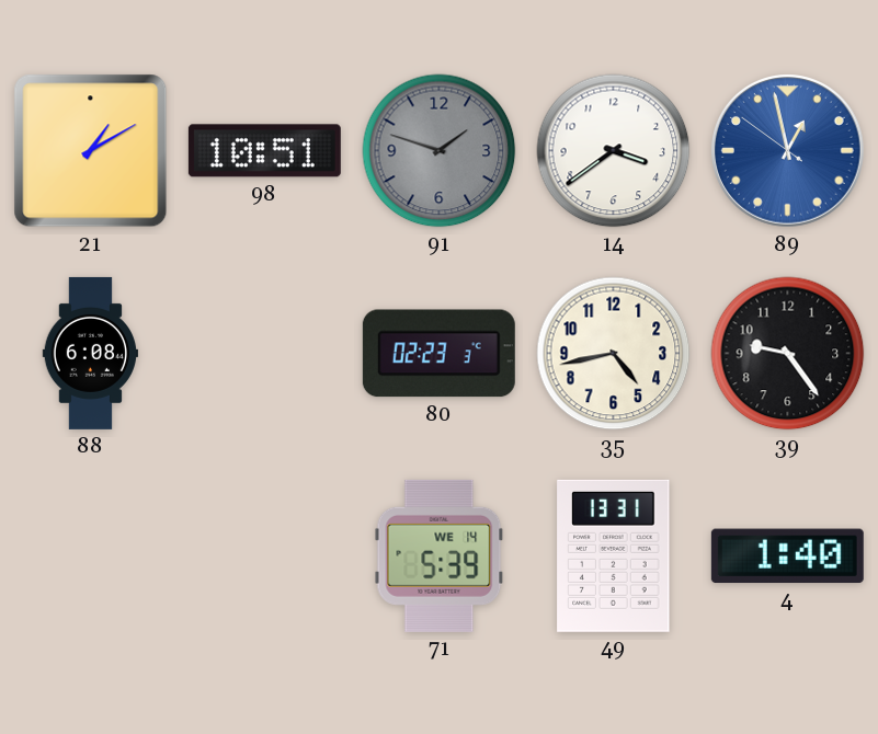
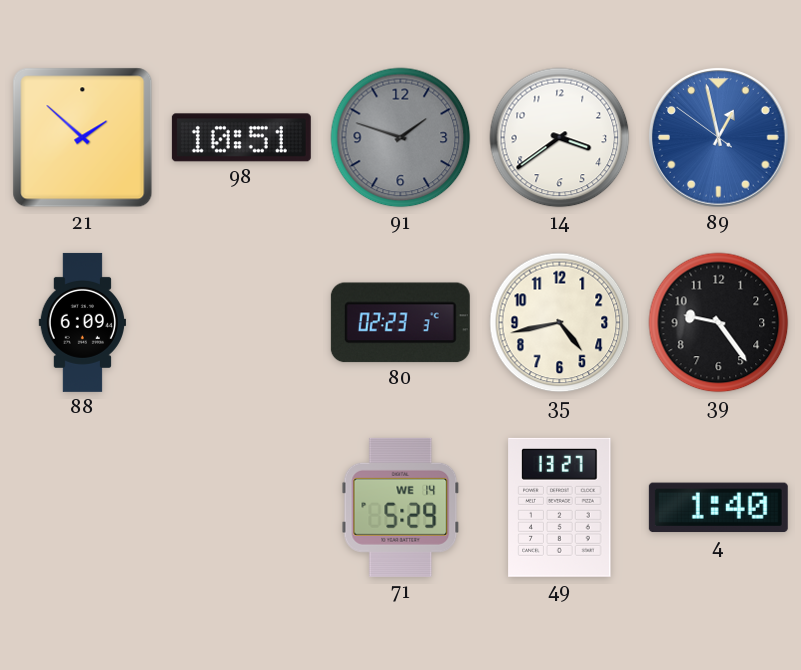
21: 1:10 -> 1:52
88: 6:08 -> 6:09
71: 5:39 -> 5:29
49: 13:31 -> 13:27
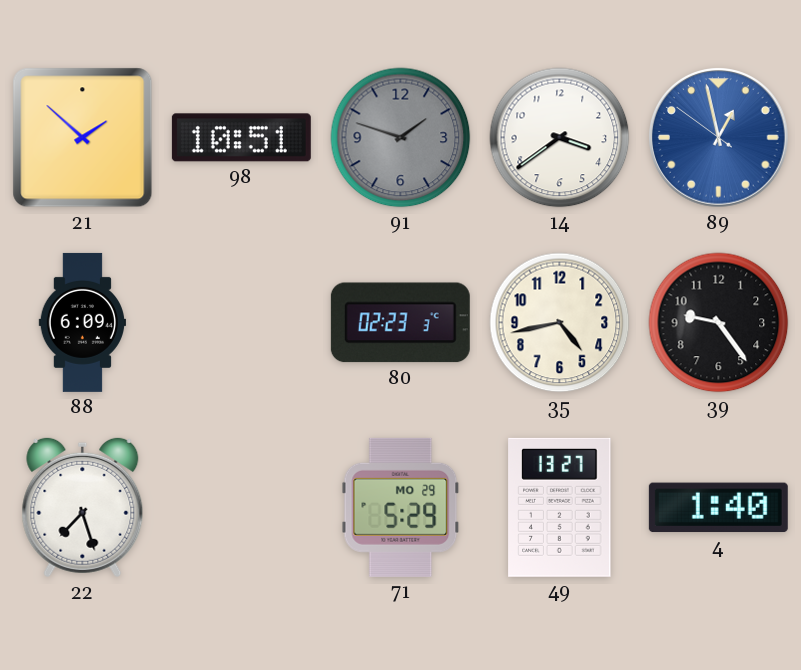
22: none -> 7:27
71 date: WE 14 -> MO 29
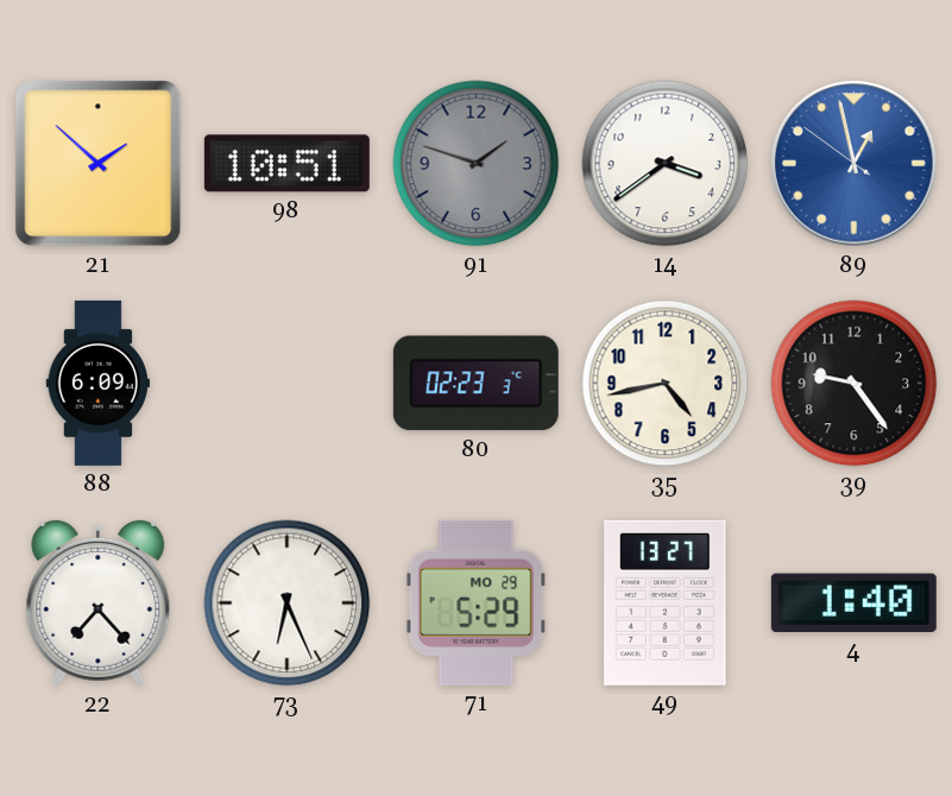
22: 7:27 -> 7:23
73: none -> 6:26
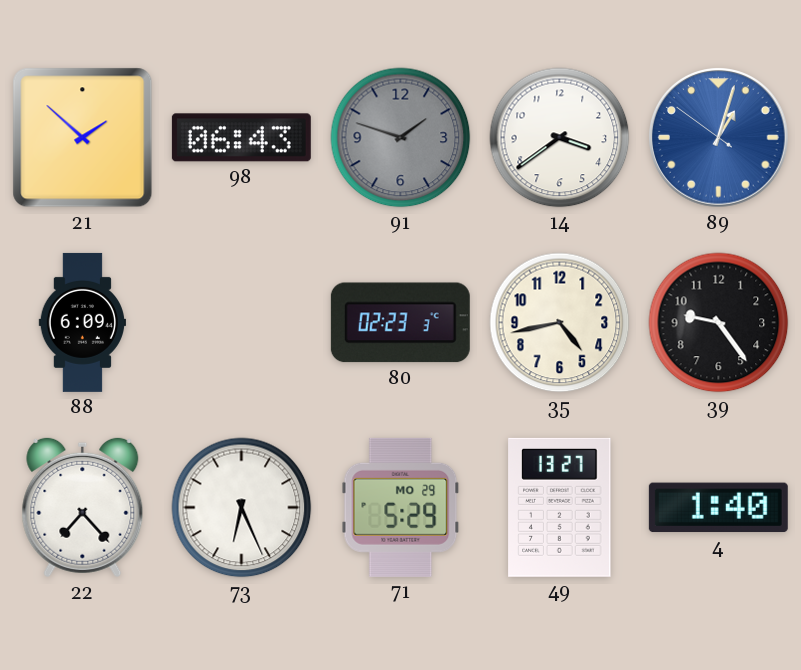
98: 10:51 -> 06:43
89: 12:57 -> 1:02
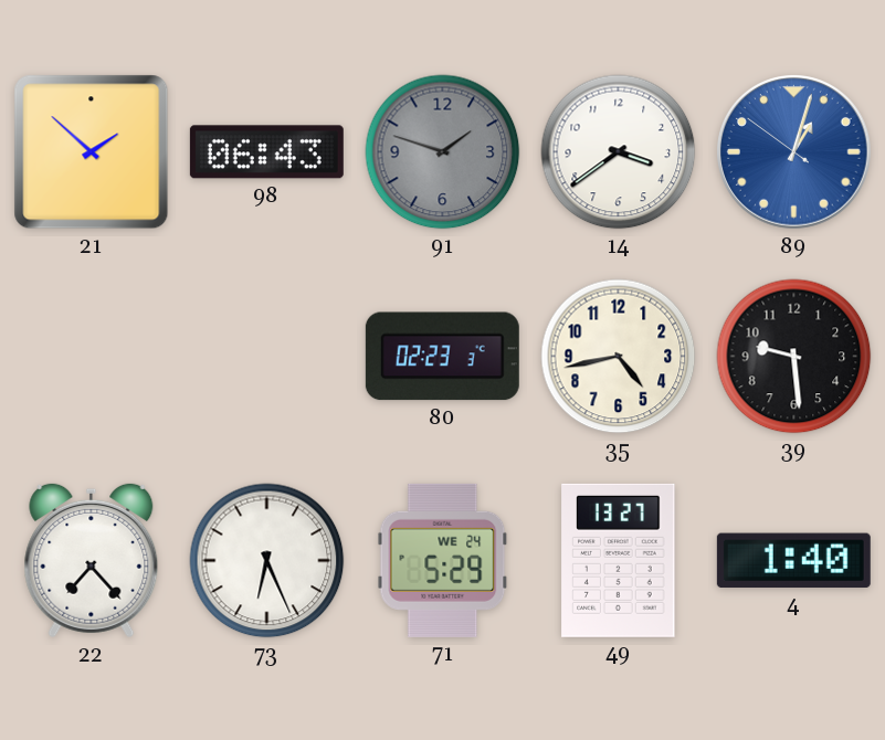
88: 6:09 -> none
39: 9:24 -> 9:29
71 date: MO 29 -> WE 24
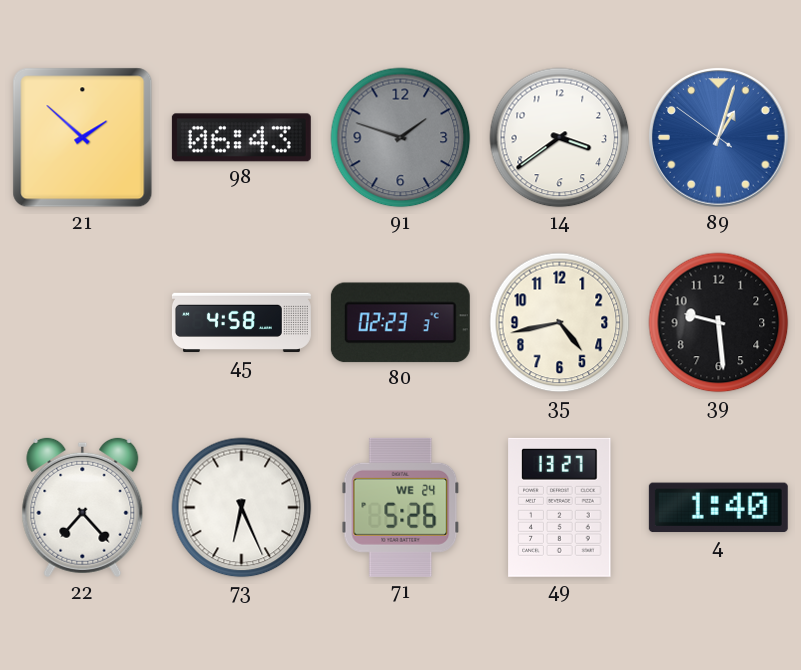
45: none -> 4:58
71: 5:29 -> 5:26
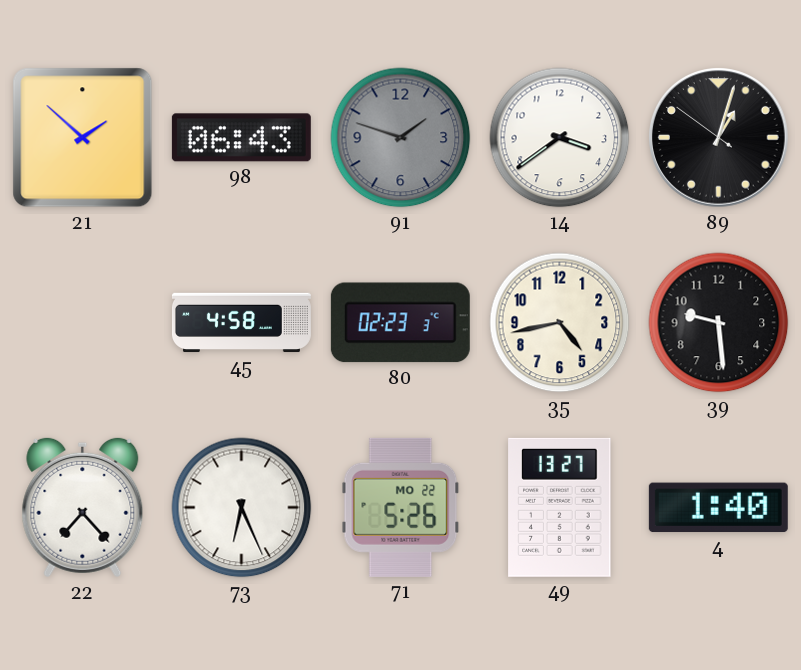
89 dial: blue -> black
71 date: WE 24 -> MO 22
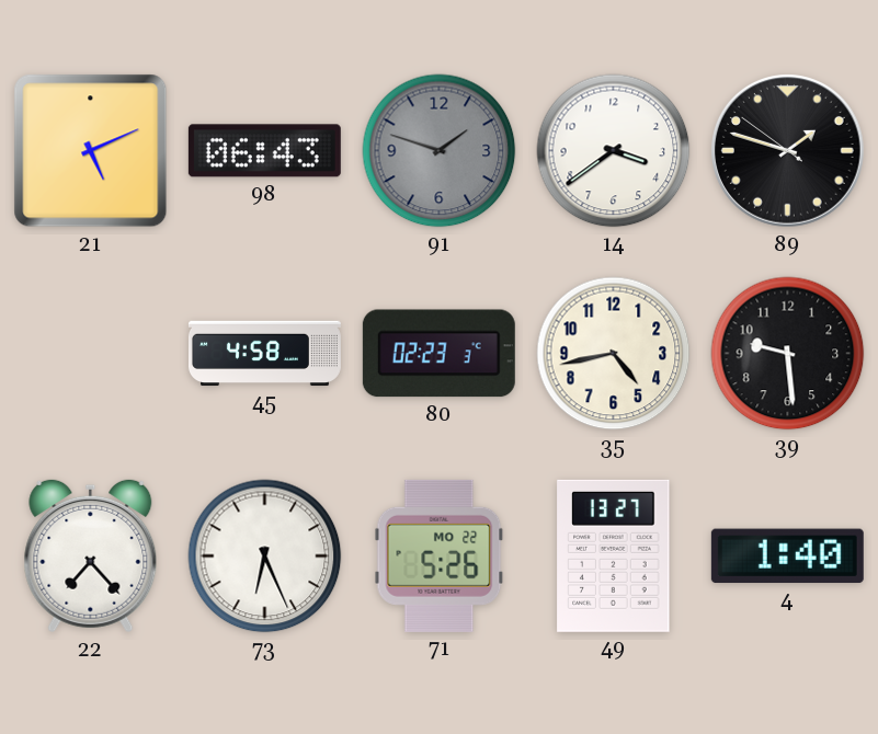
21: 1:52 -> 5:11
89: 1:02 -> 1:47
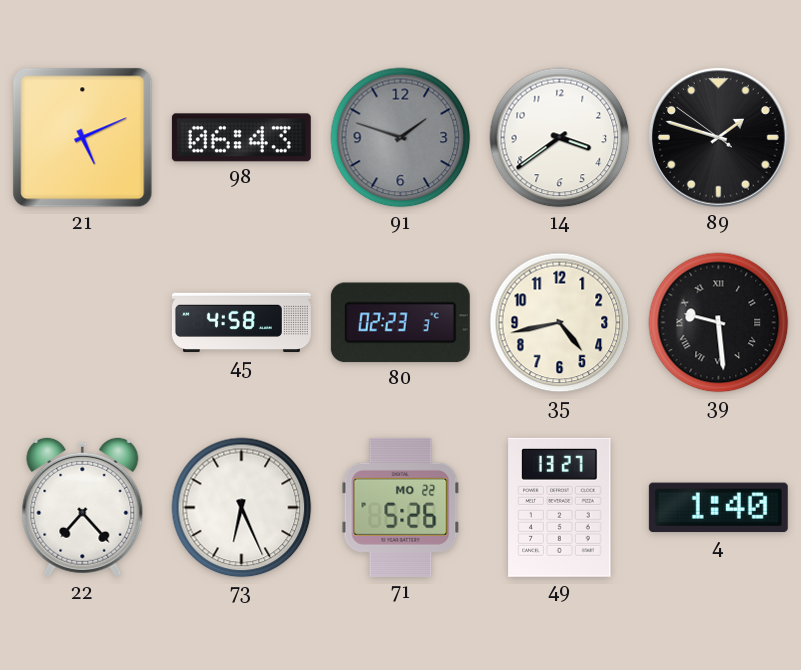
39 numerals: Arabic -> Roman
